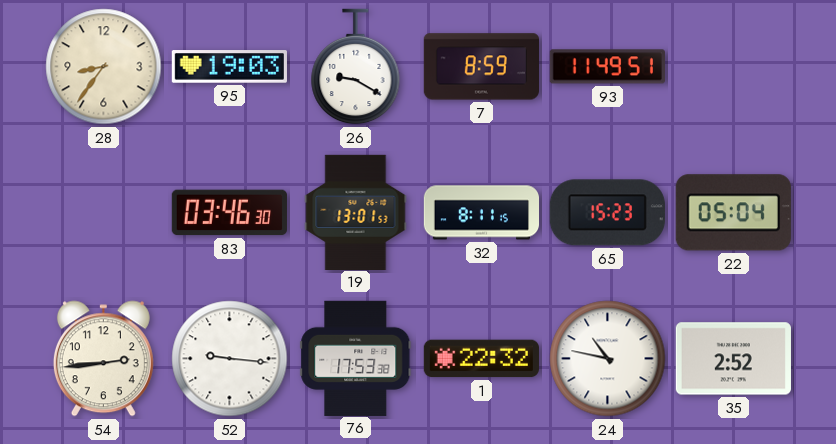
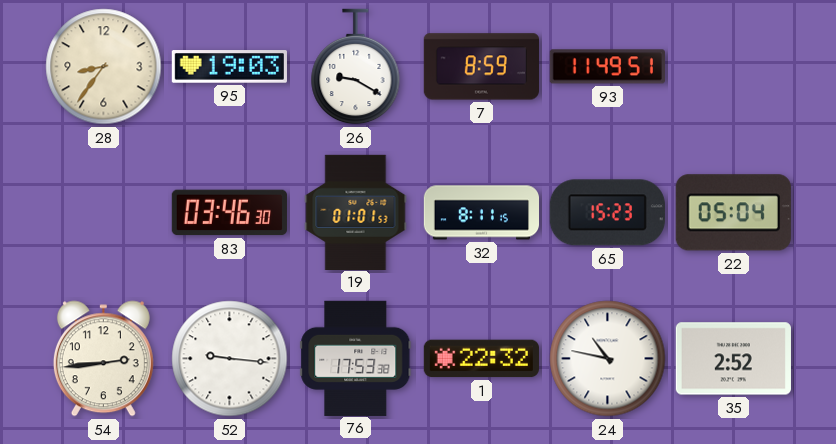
19: 13:01 -> 01:01
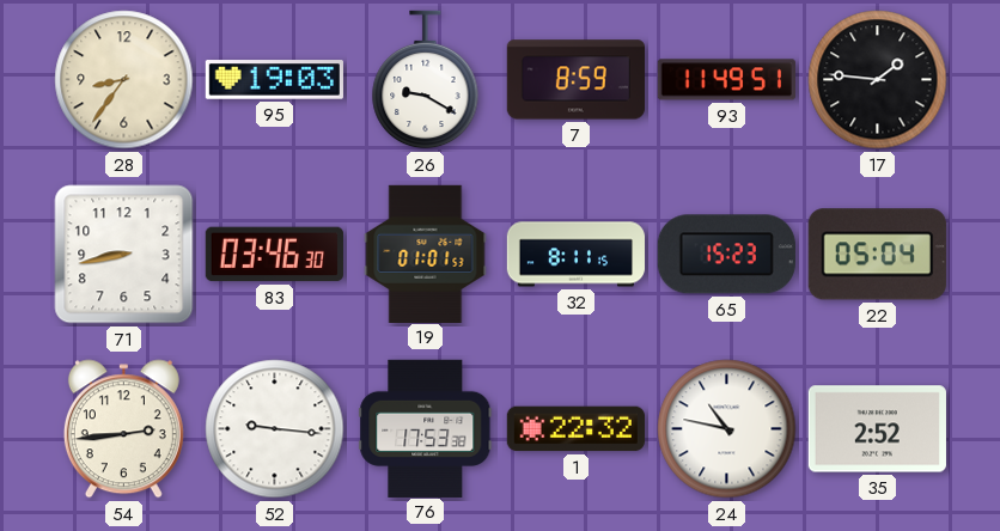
17: none -> 1:46
71: none -> 8:43
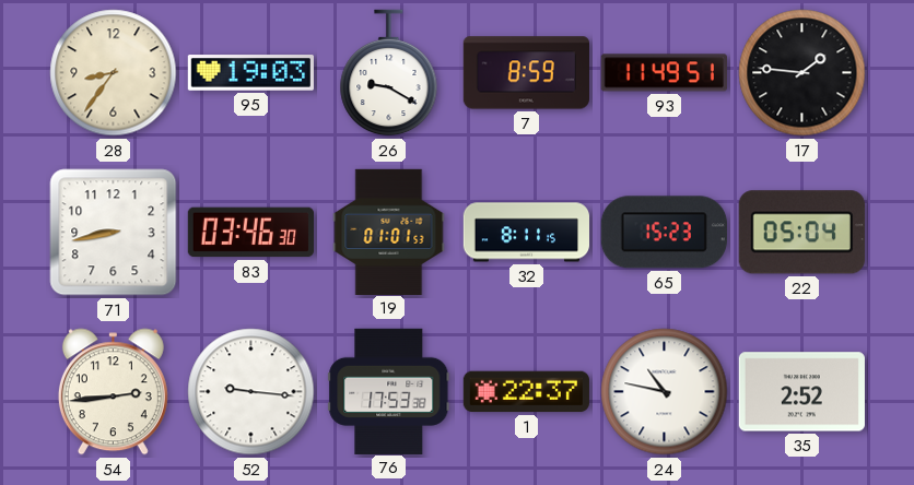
1: 22:32 -> 22:37
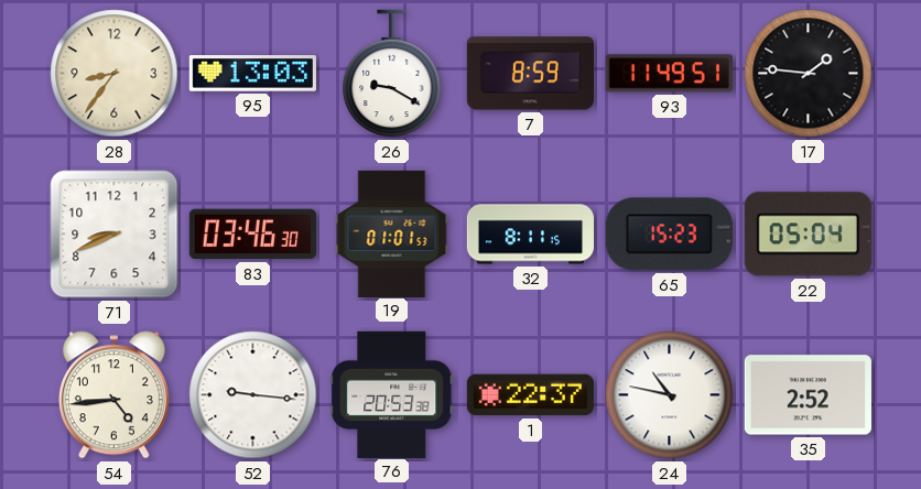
95: 19:03 -> 13:03
71: 8:43 -> 8:41
54: 2:44 -> 4:44
76: 17:53 -> 20:53
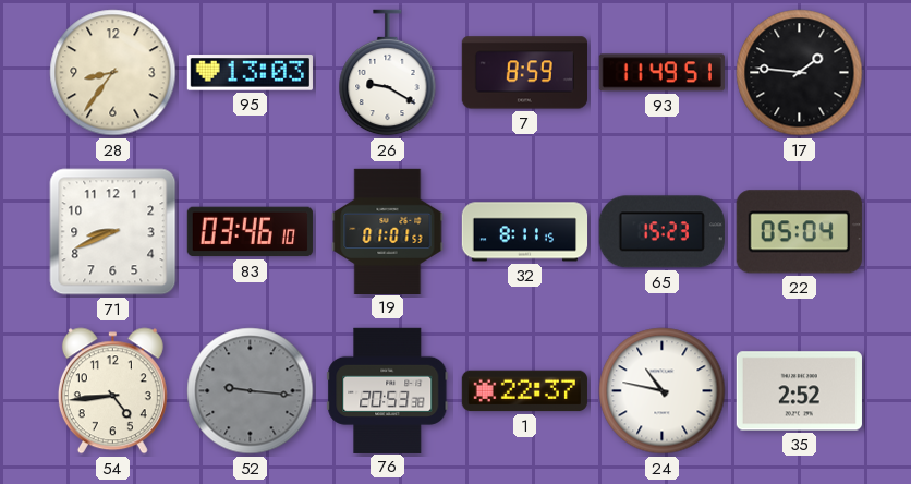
83: 03:46:30 -> 03:46:10
52 dial: white -> grey
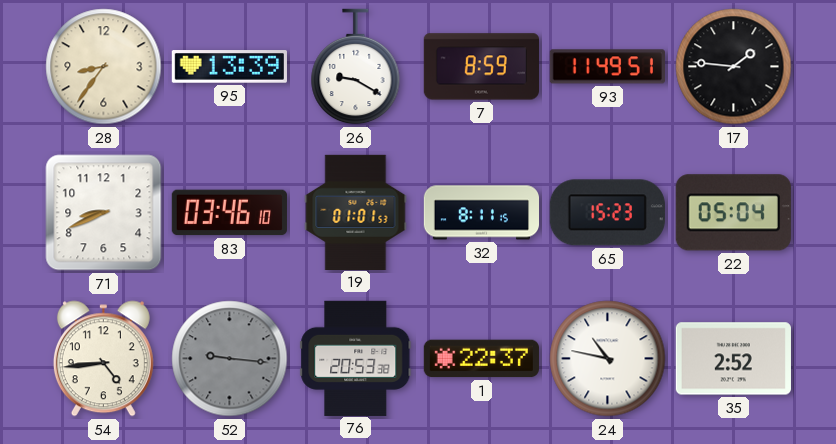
95: 13:03 -> 13:39
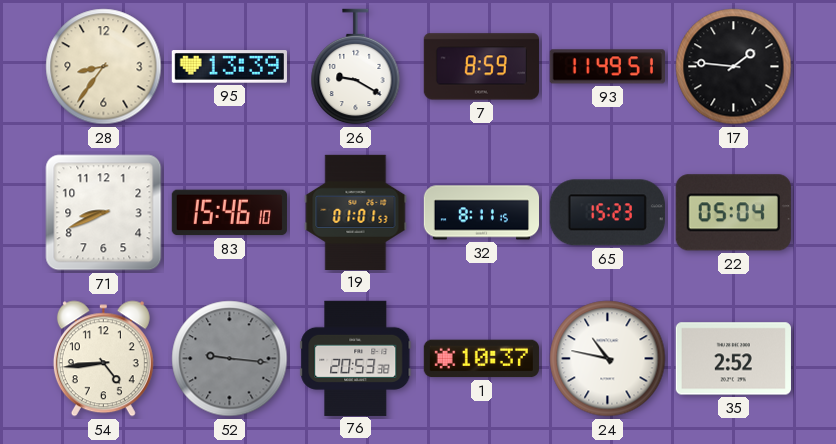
83: 03:46 -> 15:46
1: 22:37 -> 10:37
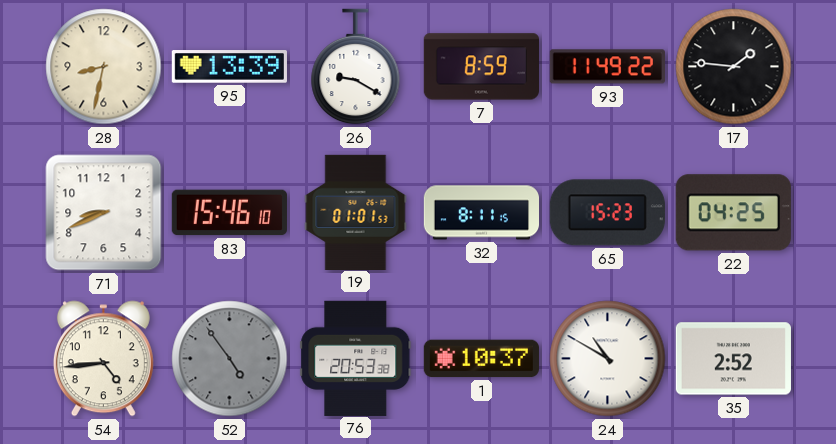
28: 8:36 -> 8:32
93: 11:49:51 -> 11:49:22
22: 05:04 -> 04:25
52: 9:16 -> 4:54
24: 10:47 -> 10:50
